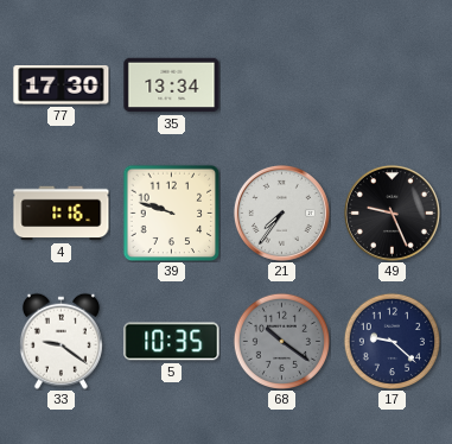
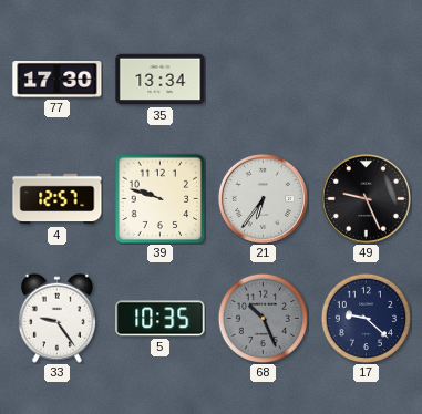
4: 1:16 -> 12:57
21: 7:36 -> 6:36
33: 9:21 -> 9:24
68: 10:21 -> 10:26
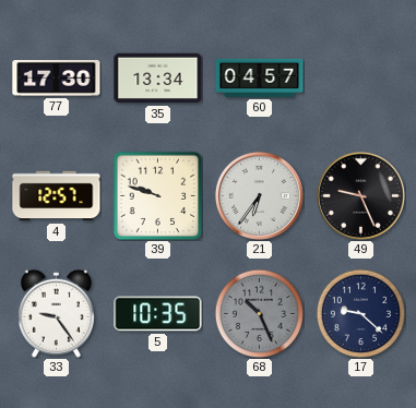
60: none -> 04:57
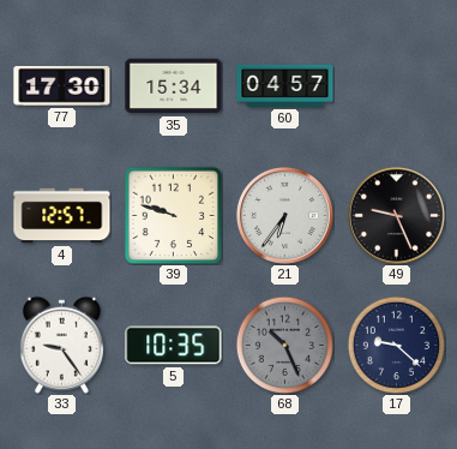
35: 13:34 -> 15:34
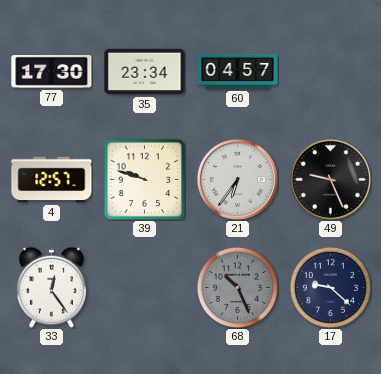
35: 15:34 -> 23:34
33: 9:24 -> 12:24
5: 10:35 -> none
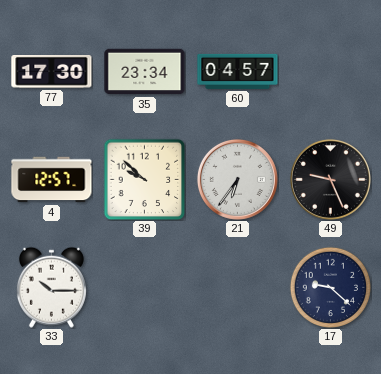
39: 9:48 -> 9:52
33: 12:24 -> 10:15
68: 10:26 -> none
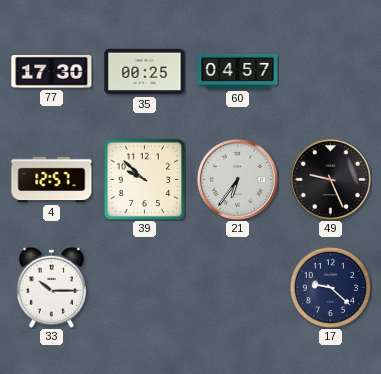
35: 23:34 -> 00:25
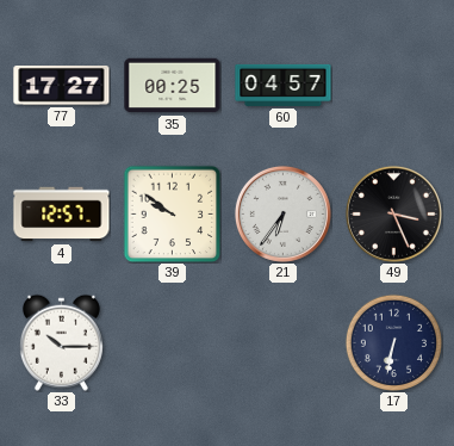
77: 17:30 -> 17:27
39: 9:52 -> 9:51
49: 9:26 -> 3:26
17: 9:22 -> 6:32
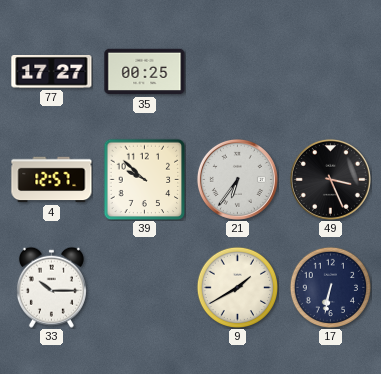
60: 04:57 -> none
39: 9:51 -> 9:52
9: none -> 1:40
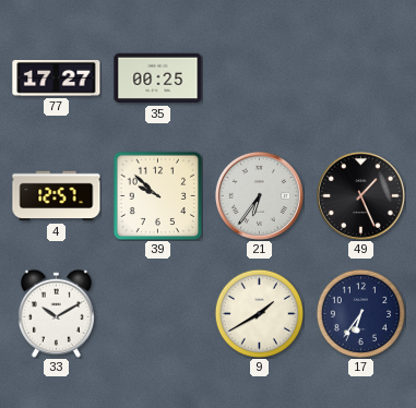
49: 3:26 -> 1:26
33: 10:15 -> 10:10
17: 6:32 -> 6:36
